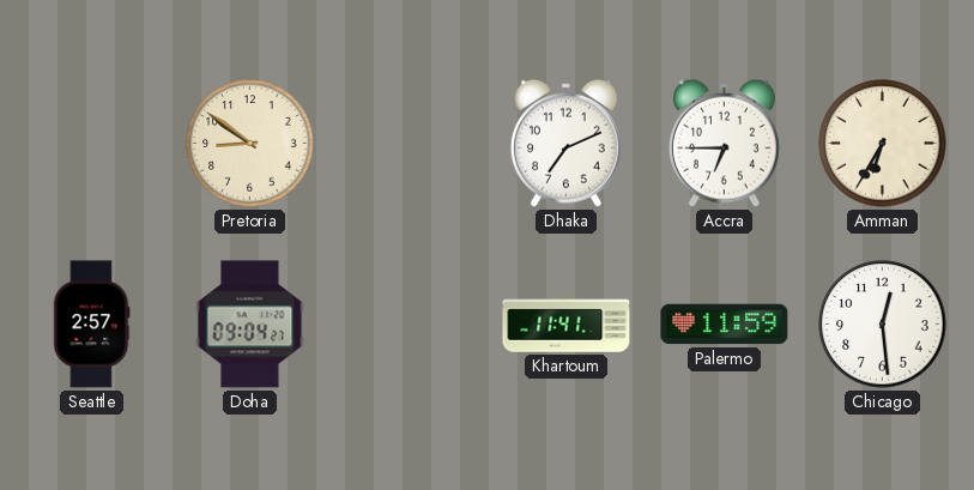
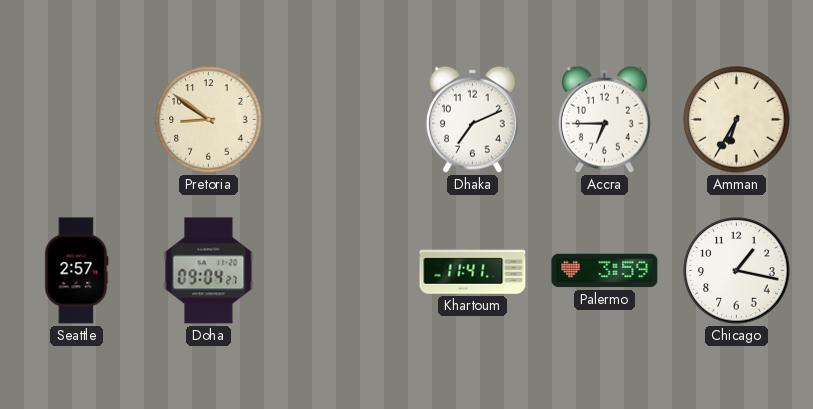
Palermo: 11:59 -> 3:59
Chicago: 12:29 -> 1:17
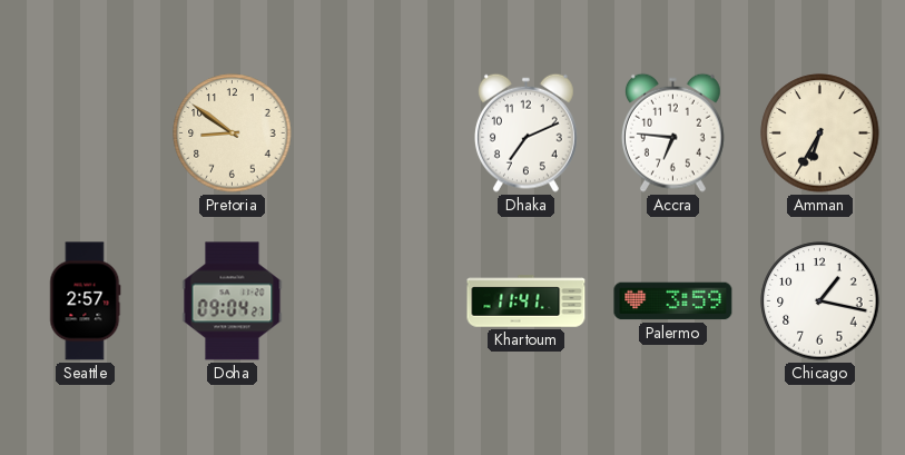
Accra: 6:45 -> 6:46
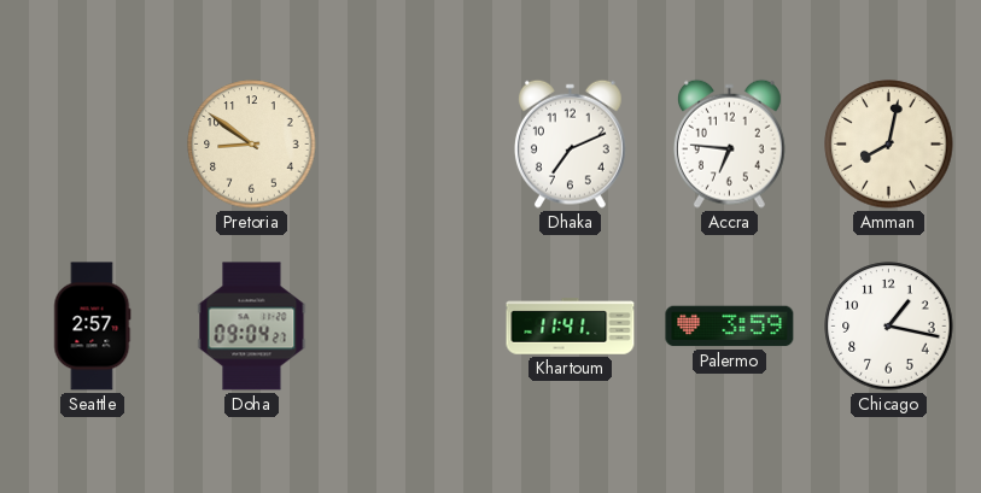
Amman: 6:35 -> 8:02
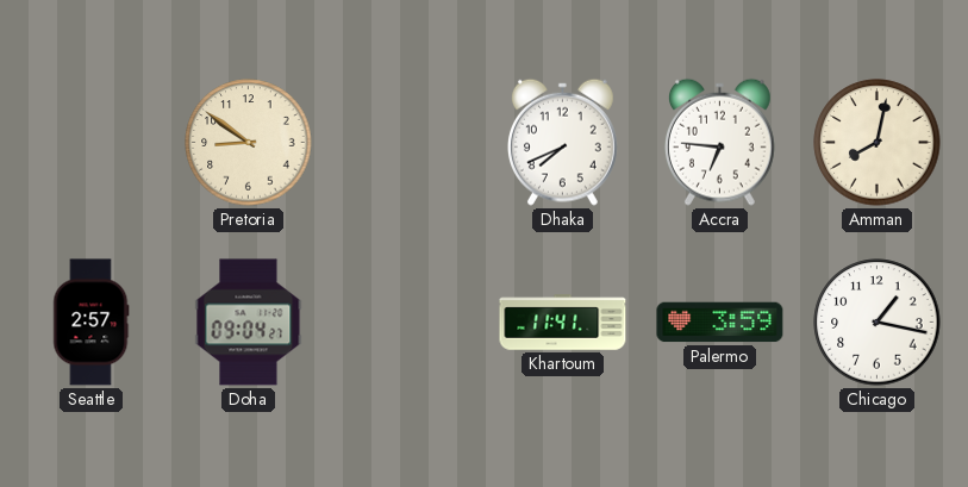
Dhaka: 7:11 -> 7:41
